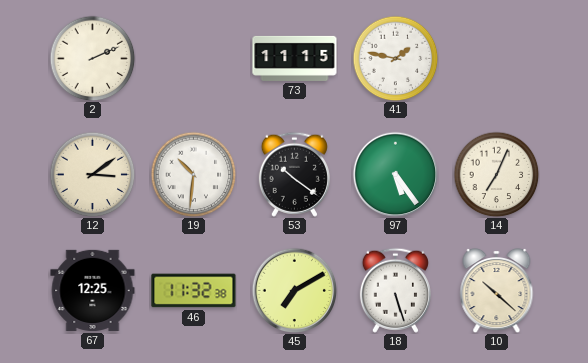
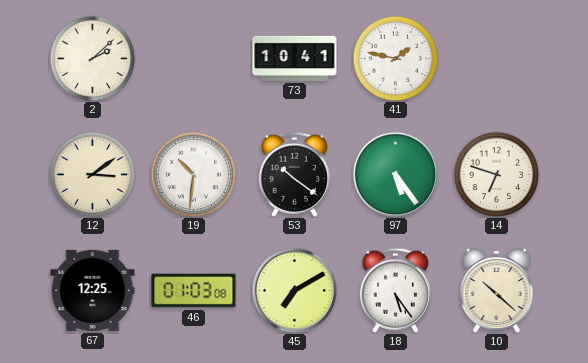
2: 2:11 -> 2:08
73: 11:15 -> 10:41
14: 7:04 -> 6:48
46: 11:32 -> 01:03
18: 5:27 -> 5:24
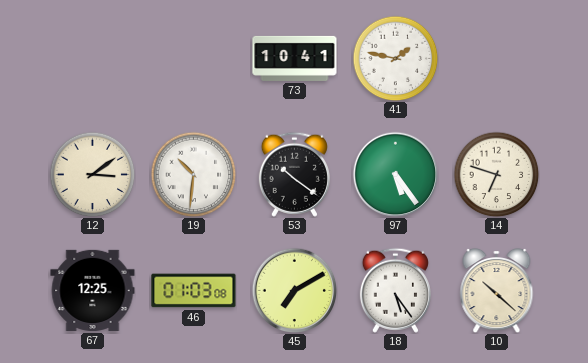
2: 2:08 -> none
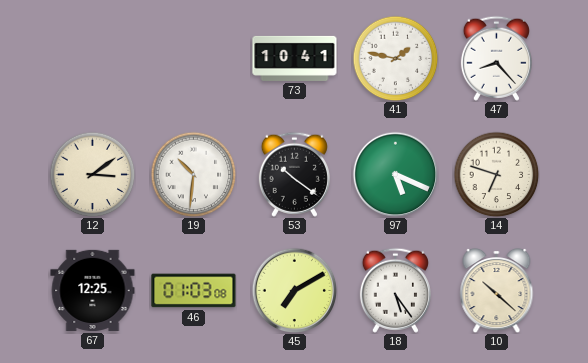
47: none -> 8:23
97: 5:24 -> 5:19
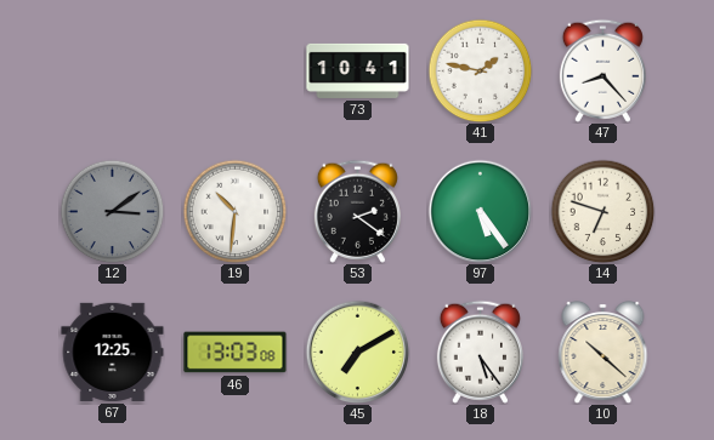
12 dial: cream -> grey
53: 10:21 -> 2:21
97: 5:19 -> 5:24
46: 01:03 -> 13:03
